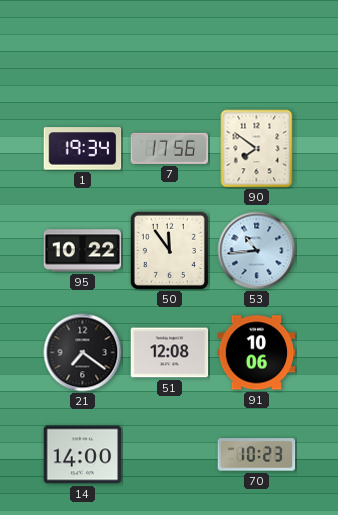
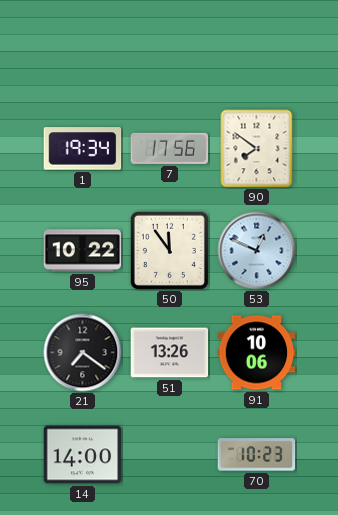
53: 10:44 -> 12:49
51: 12:08 -> 13:26
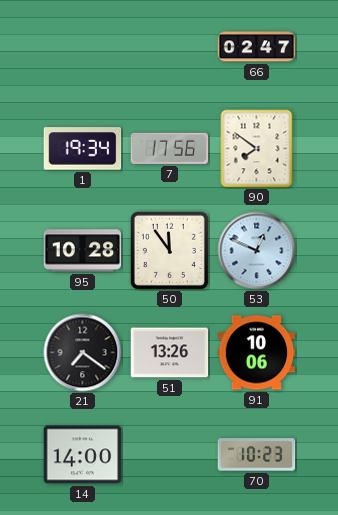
66: none -> 02:47
95: 10:22 -> 10:28
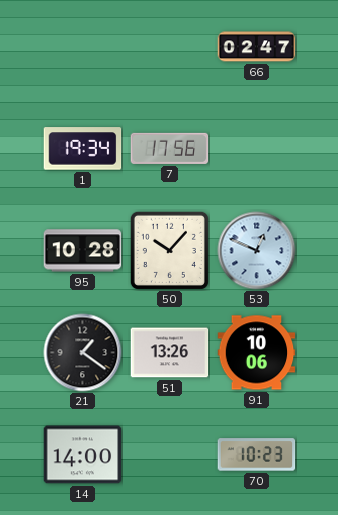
90: 7:51 -> none
50: 11:54 -> 10:07
21: 7:21 -> 1:21
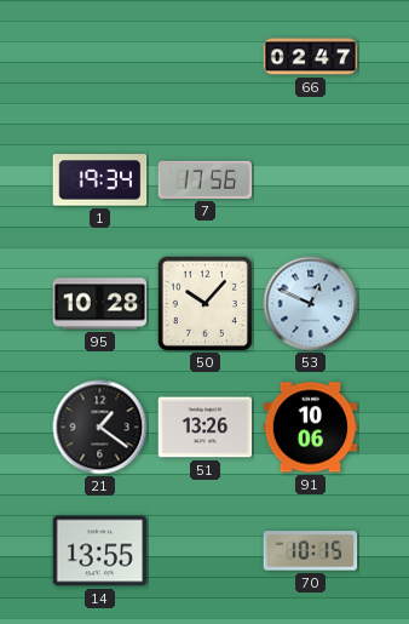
14: 14:00 -> 13:55
70: 10:23 -> 10:15
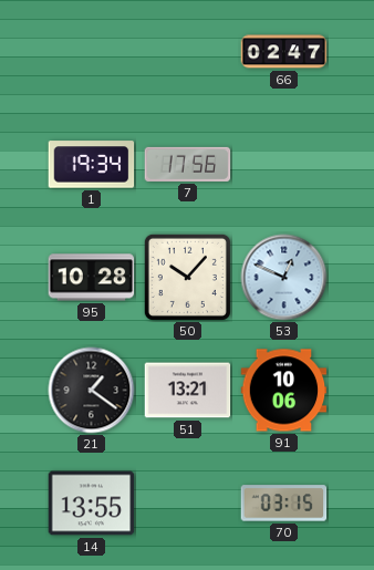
51: 13:26 -> 13:21
70: 10:15 -> 03:15
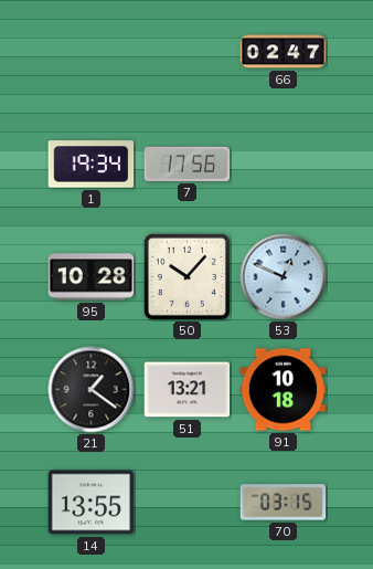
91: 10:06 -> 10:18
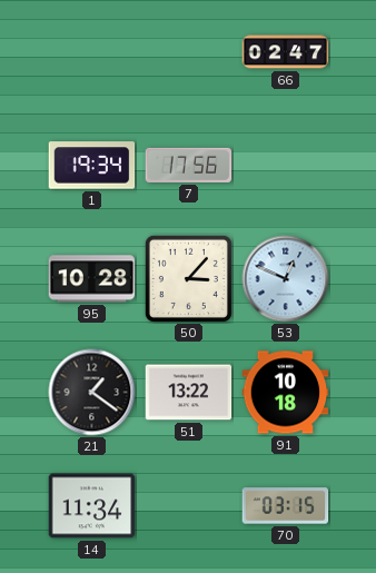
50: 10:07 -> 3:07
51: 13:21 -> 13:22
14: 13:55 -> 11:34
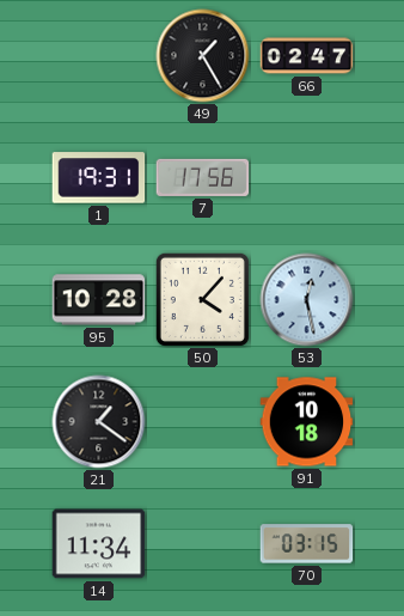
49: none -> 1:25
1: 19:34 -> 19:31
50: 3:07 -> 4:07
53: 12:49 -> 12:28
51: 13:22 -> none
